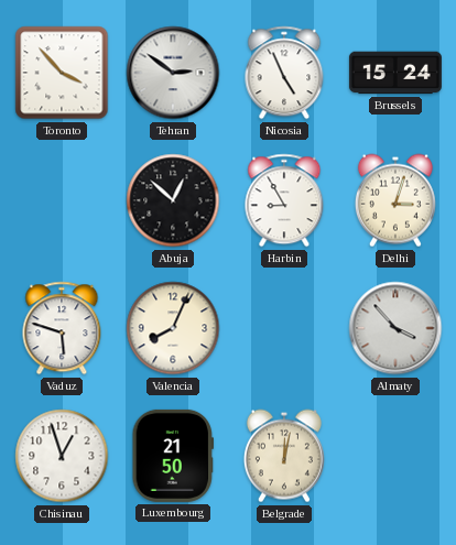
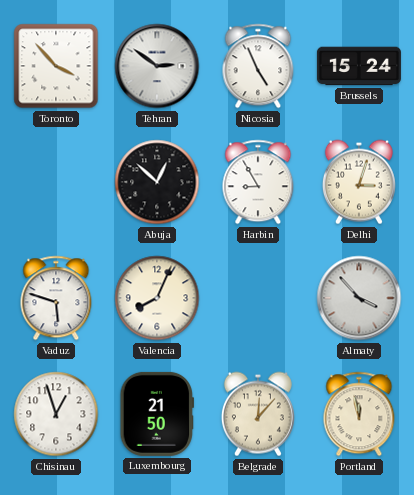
Belgrade: 12:02 -> 12:07
Portland: none -> 11:58
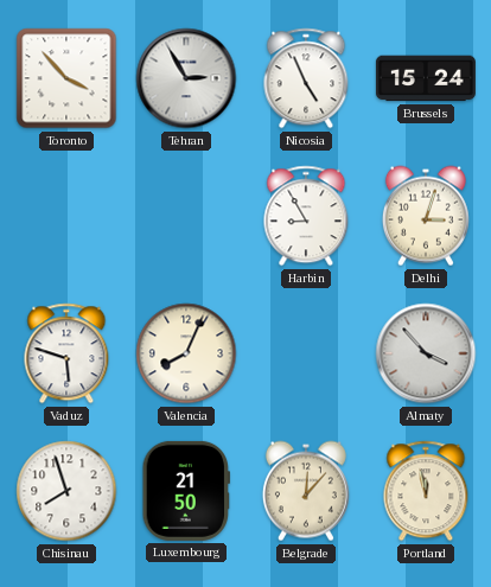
Tehran: 2:51 -> 2:55
Abuja: 12:52 -> none
Chisinau: 12:57 -> 7:57
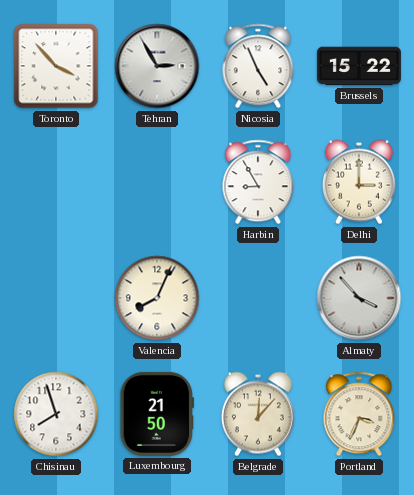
Brussels: 15:24 -> 15:22
Delhi: 3:03 -> 3:00
Vaduz: 5:48 -> none
Portland: 11:58 -> 3:34
